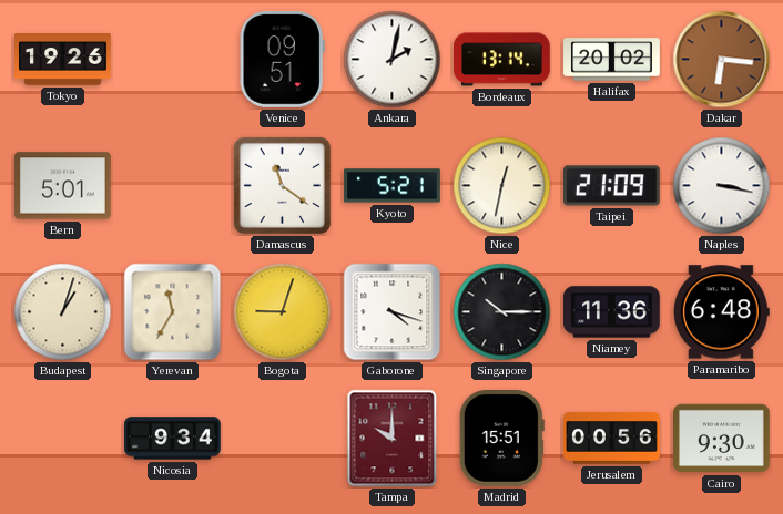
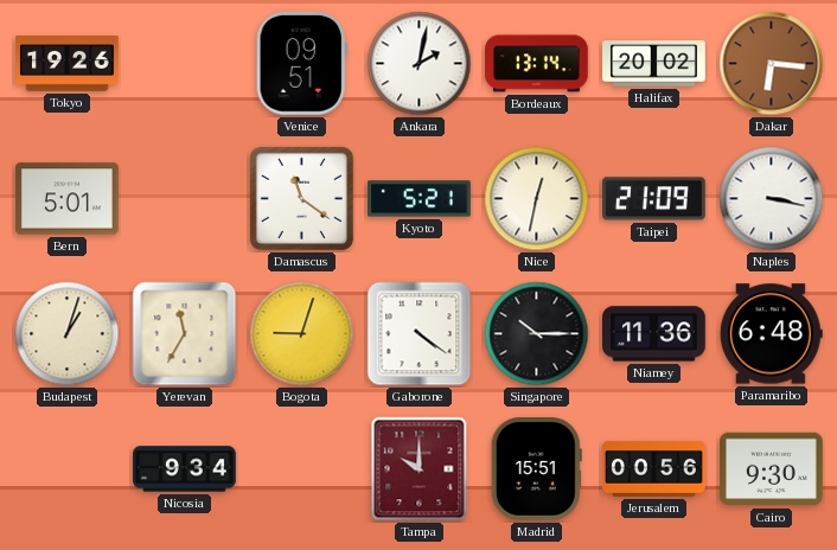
Gaborone: 4:18 -> 4:21
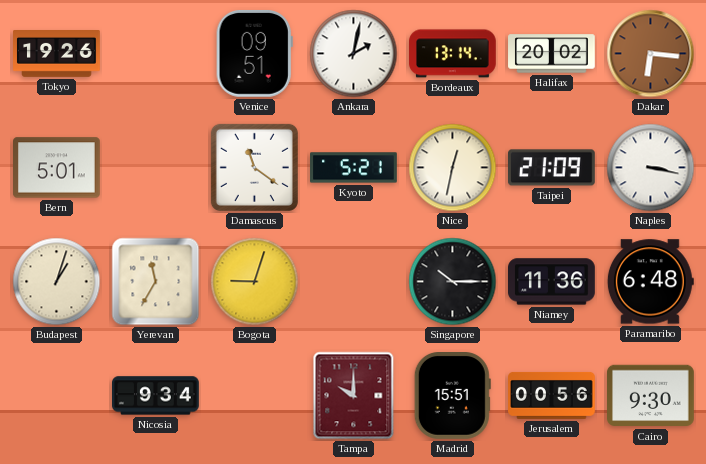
Gaborone: 4:21 -> none
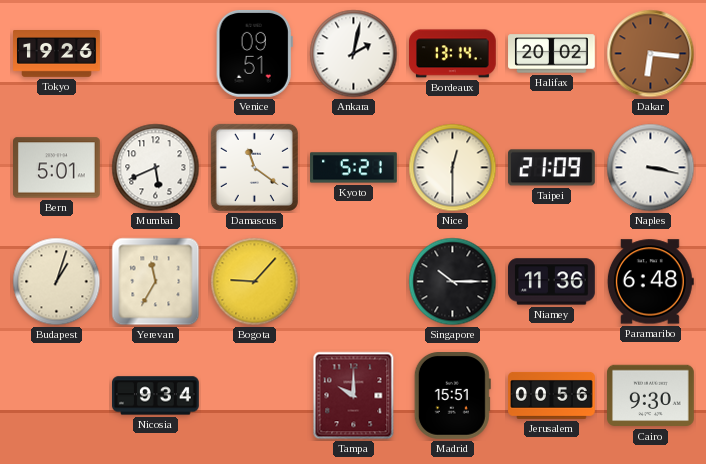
Mumbai: none -> 5:41
Nice: 12:32 -> 12:30
Bogota: 9:03 -> 9:07
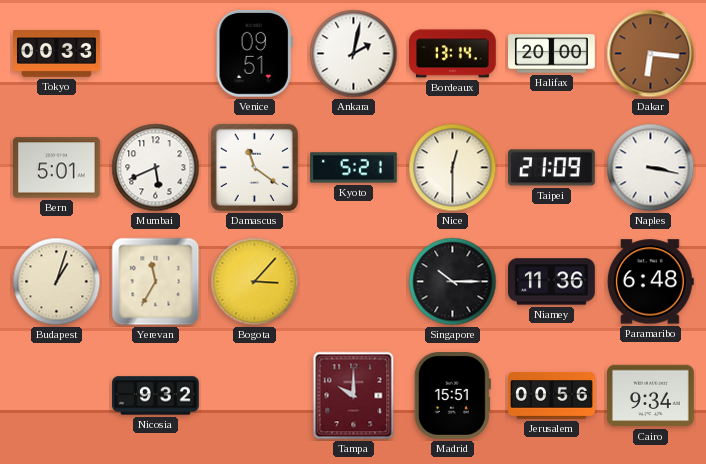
Tokyo: 19:26 -> 00:33
Halifax: 20:02 -> 20:00
Bogota: 9:07 -> 3:07
Nicosia: 9:34 -> 9:32
Cairo: 9:30 -> 9:34
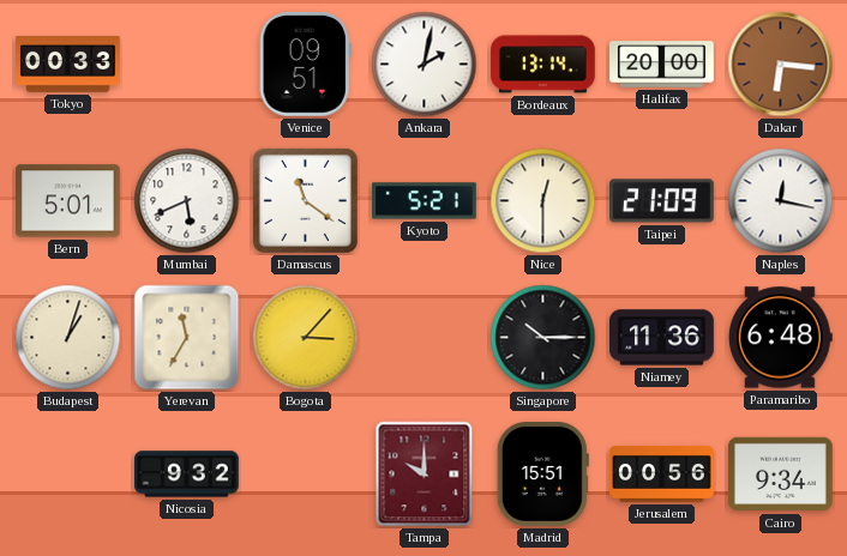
Naples: 3:17 -> 12:17
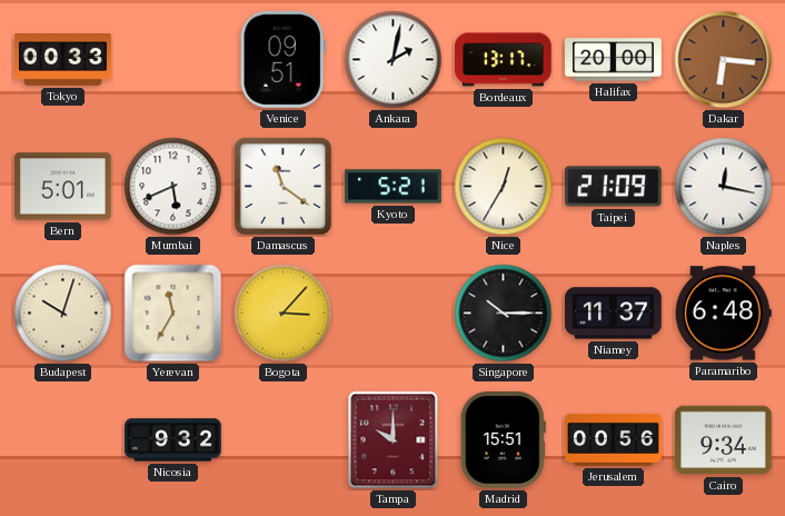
Bordeaux: 13:14 -> 13:17
Nice: 12:30 -> 12:35
Budapest: 1:03 -> 10:03
Niamey: 11:36 -> 11:37
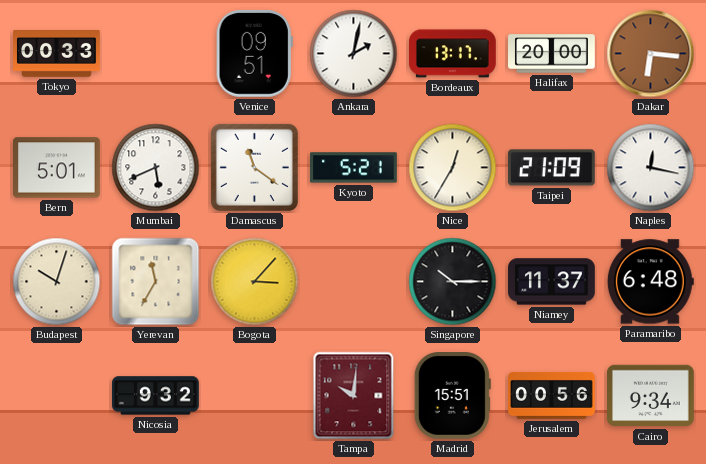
Tampa: 10:00 -> 10:01
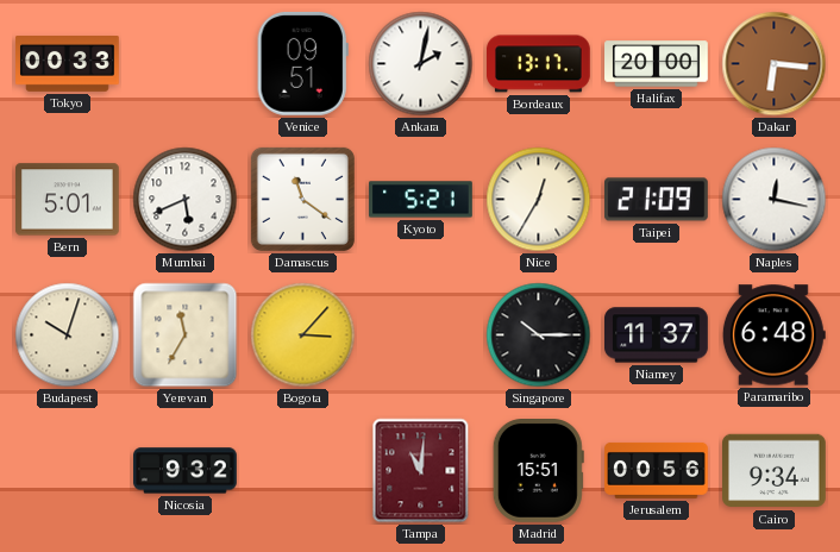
Tampa: 10:01 -> 11:01
